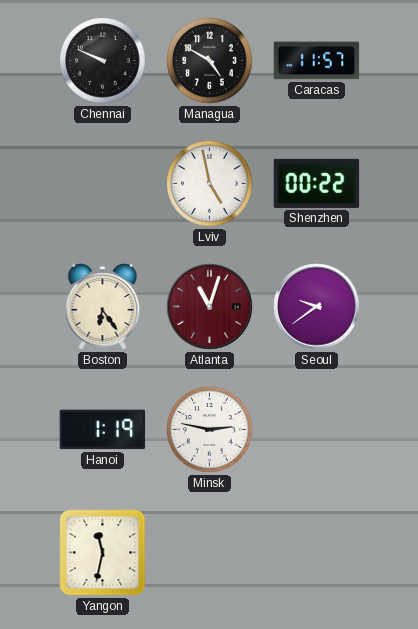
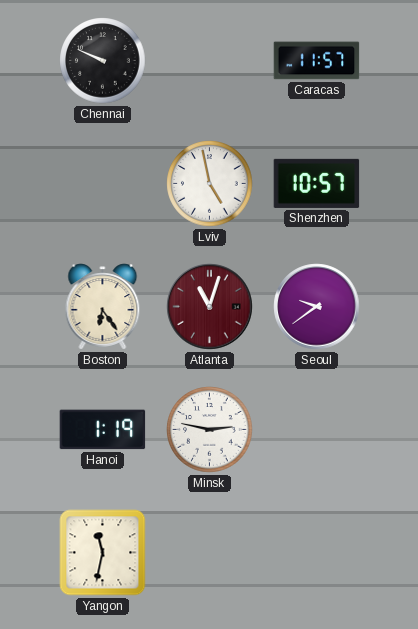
Managua: 4:50 -> none
Shenzhen: 00:22 -> 10:57
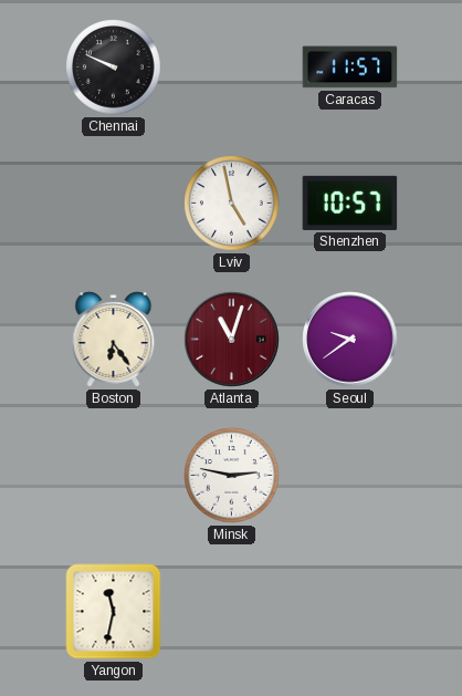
Hanoi: 1:19 -> none
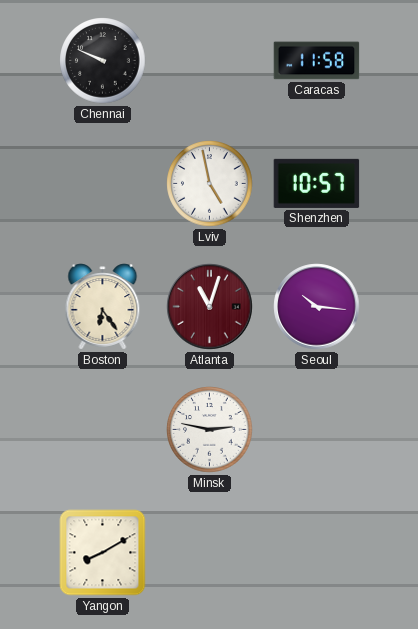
Caracas: 11:57 -> 11:58
Seoul: 9:39 -> 10:16
Yangon: 11:32 -> 8:10
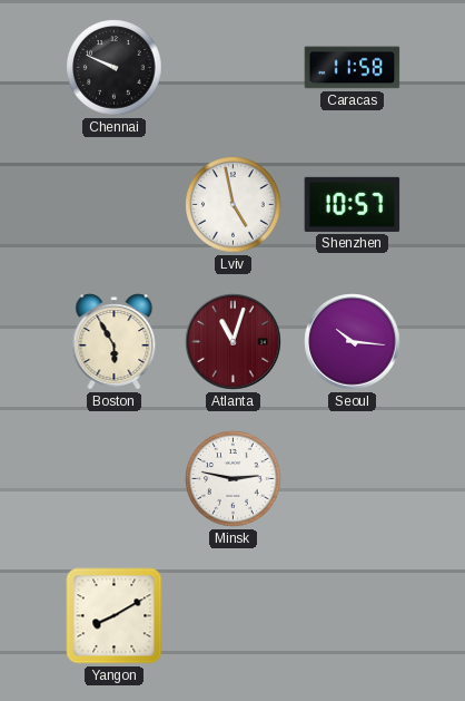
Boston: 6:24 -> 5:55
